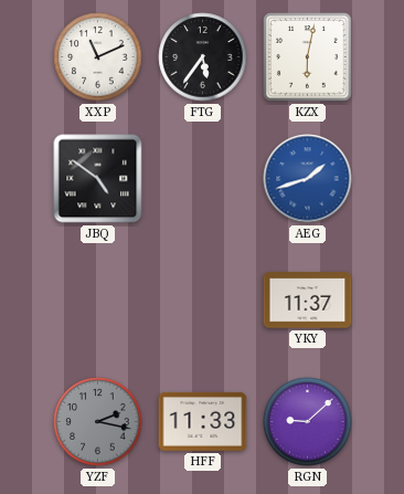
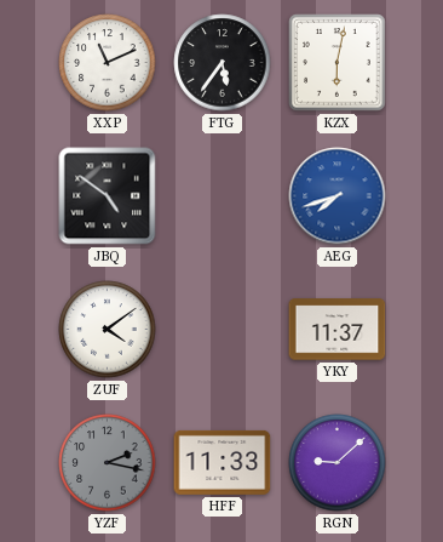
AEG: 1:42 -> 7:42
ZUF: none -> 4:09
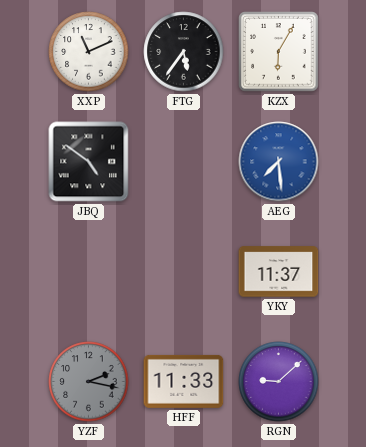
KZX: 6:02 -> 6:05
AEG: 7:42 -> 7:29
ZUF: 4:09 -> none
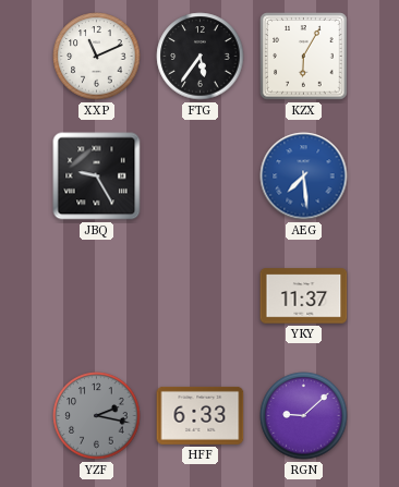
JBQ: 4:51 -> 9:25
HFF: 11:33 -> 6:33
